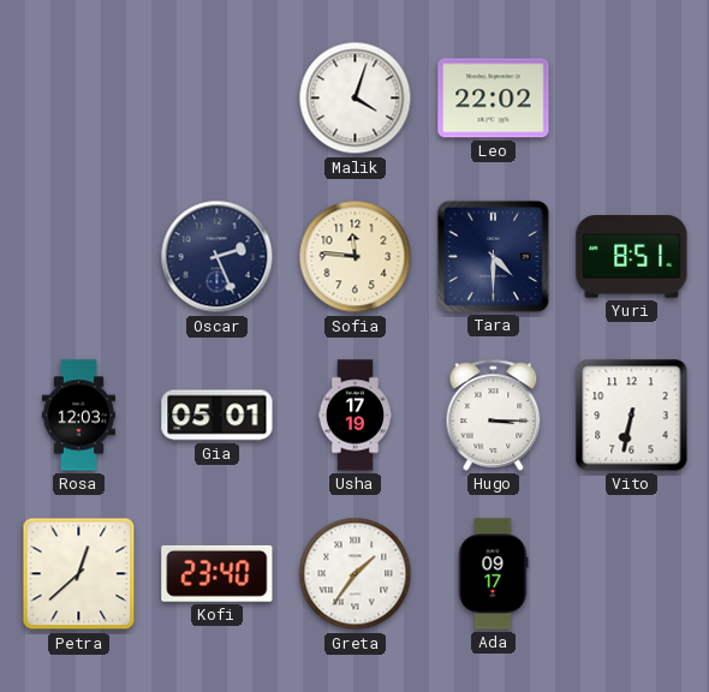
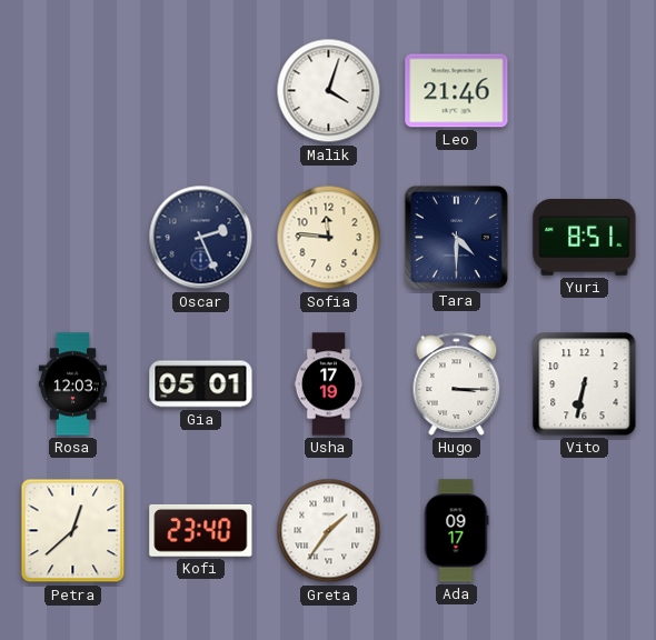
Leo: 22:02 -> 21:46
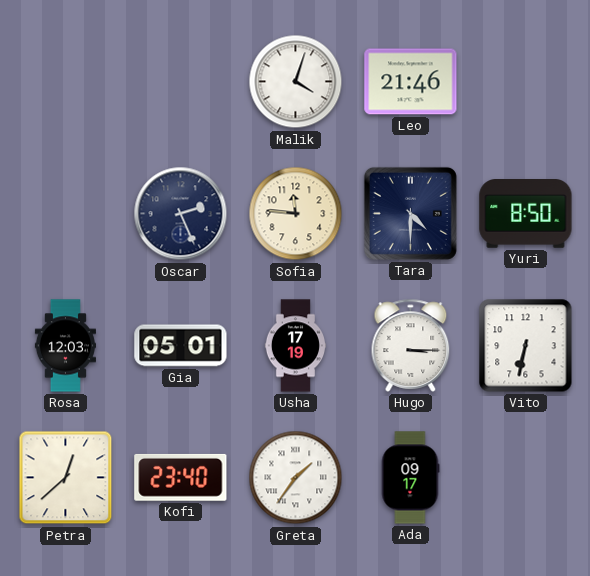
Yuri: 8:51 -> 8:50
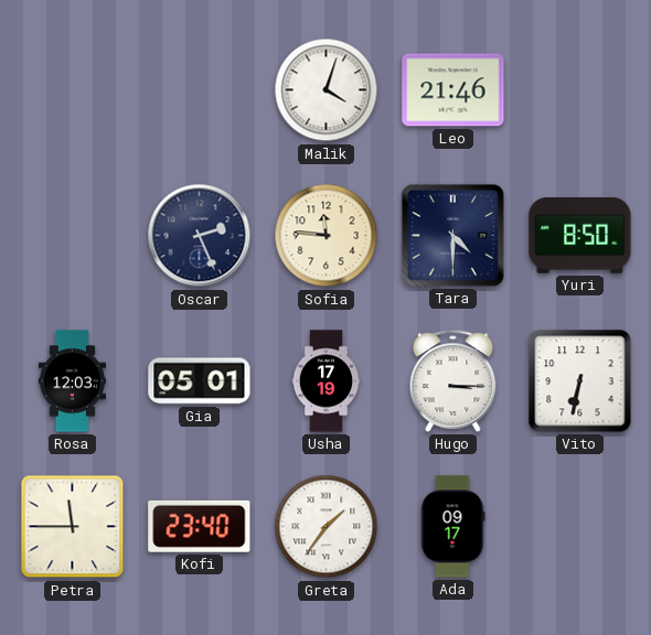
Petra: 12:38 -> 11:45
